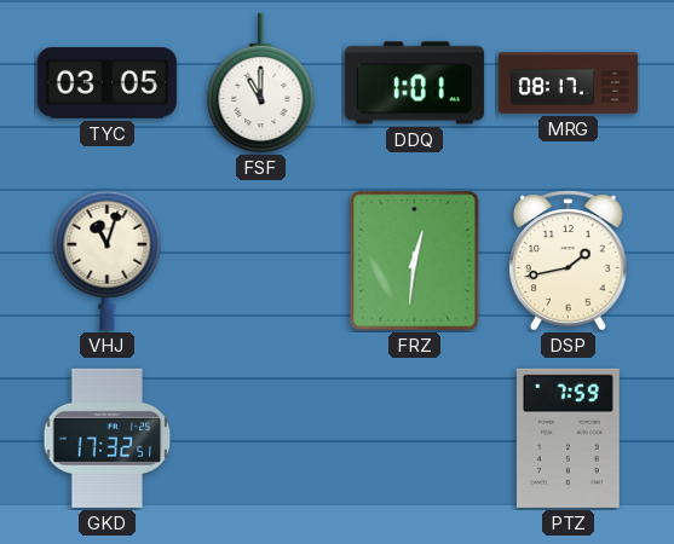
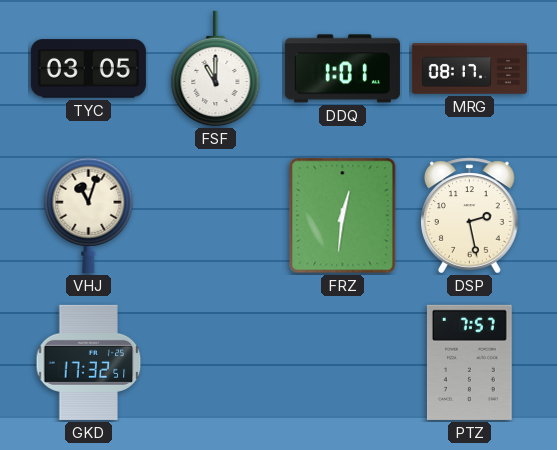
DSP: 1:43 -> 2:28
PTZ: 7:59 -> 7:57
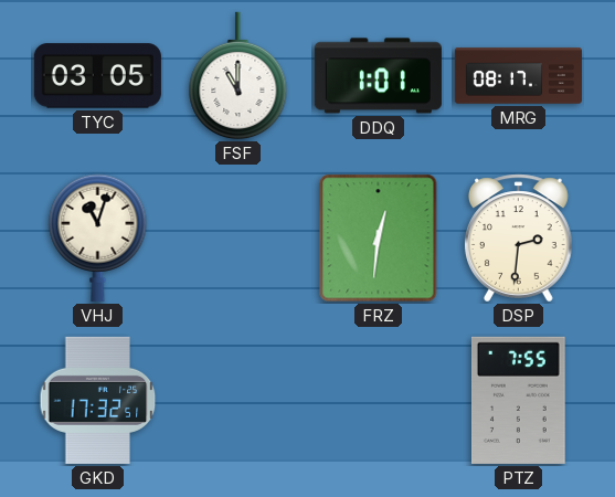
DSP: 2:28 -> 2:31
PTZ: 7:57 -> 7:55
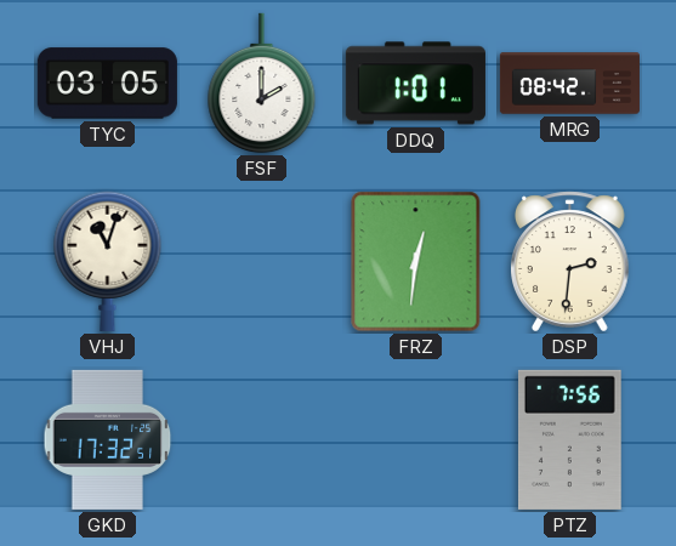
FSF: 11:00 -> 2:00
MRG: 08:17 -> 08:42
PTZ: 7:55 -> 7:56
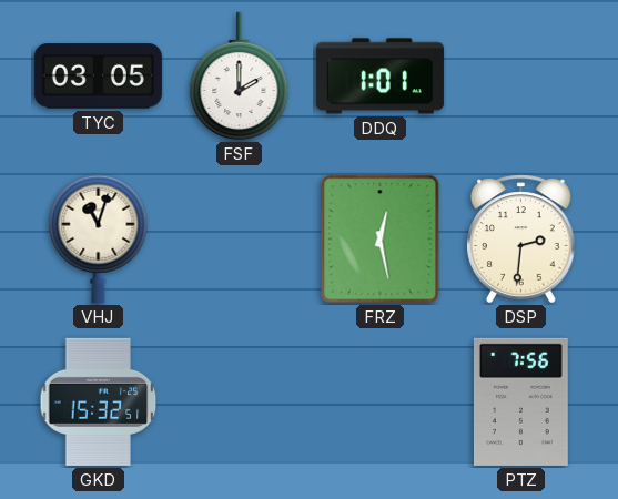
MRG: 08:42 -> none
FRZ: 12:31 -> 12:28
GKD: 17:32 -> 15:32
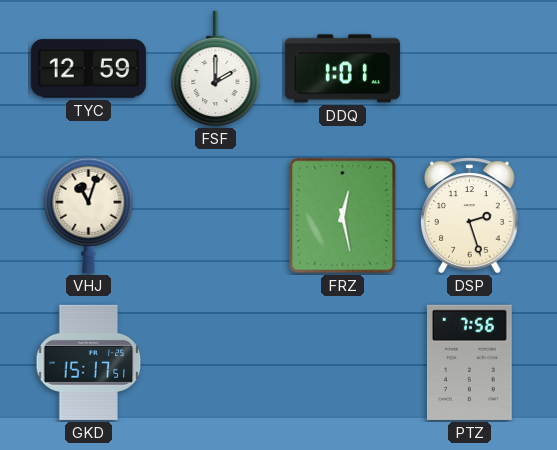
TYC: 03:05 -> 12:59
DSP: 2:31 -> 2:27
GKD: 15:32 -> 15:17
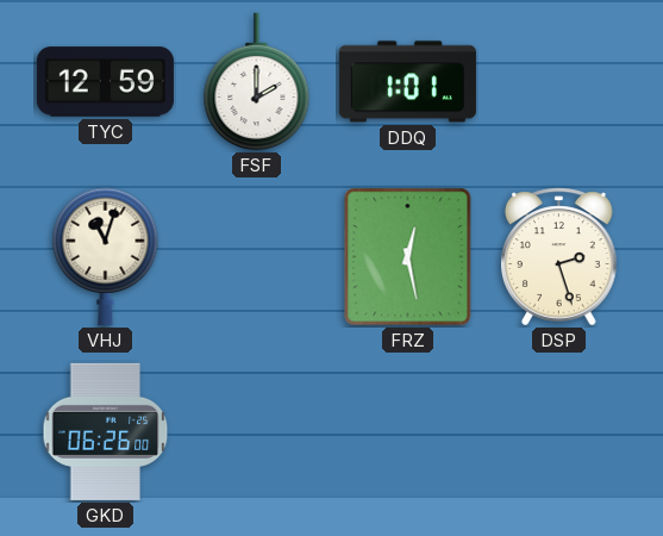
GKD: 15:17 -> 06:26
PTZ: 7:56 -> none
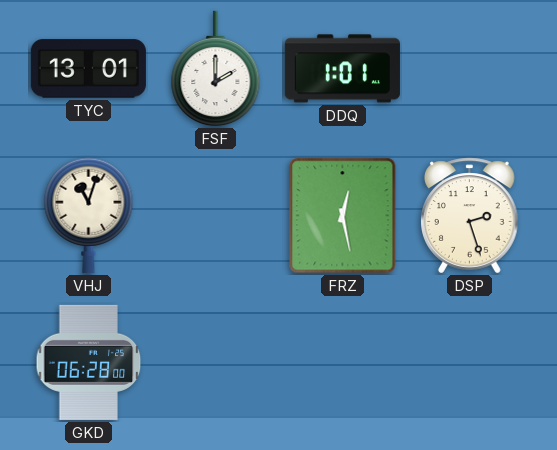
TYC: 12:59 -> 13:01
GKD: 06:26 -> 06:28
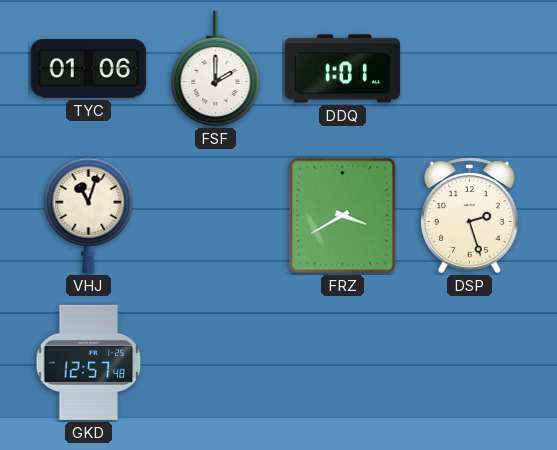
TYC: 13:01 -> 01:06
FRZ: 12:28 -> 3:40
GKD: 06:28 -> 12:57
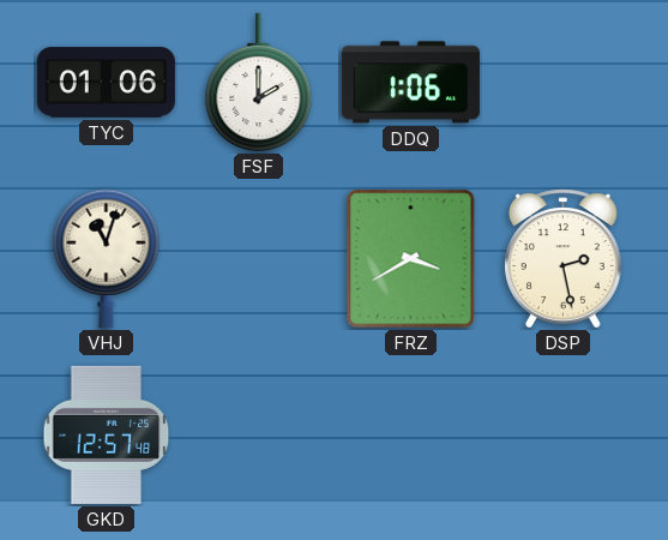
DDQ: 1:01 -> 1:06
DSP: 2:27 -> 2:28
